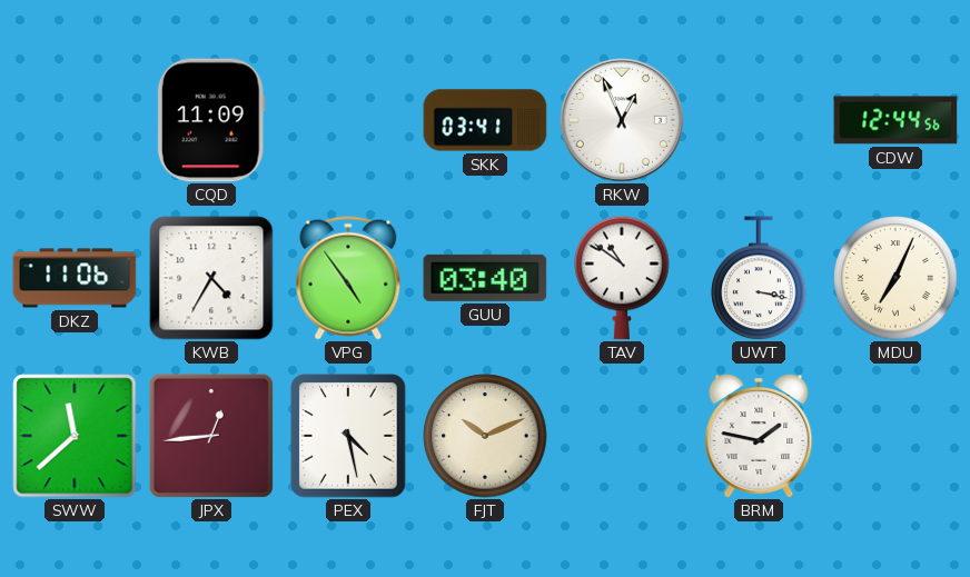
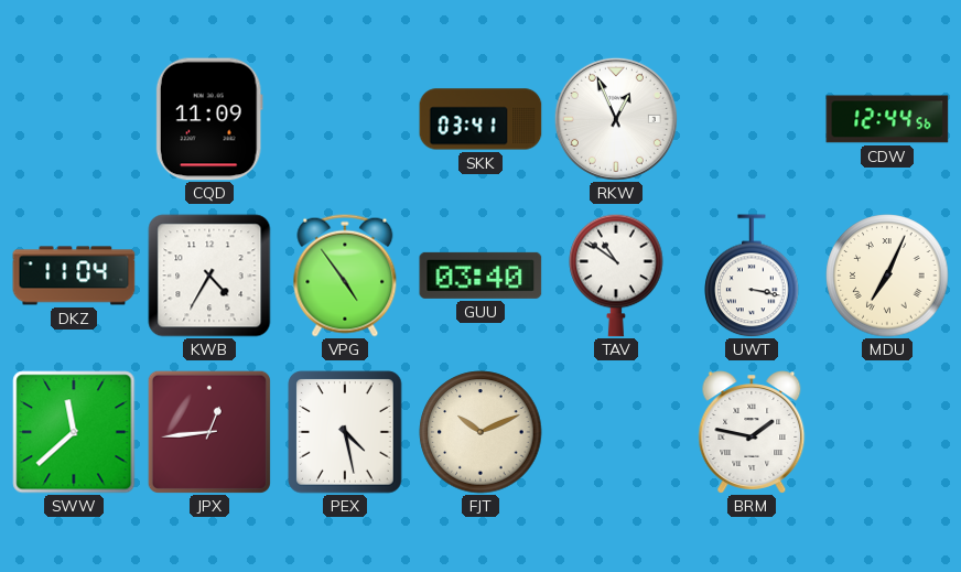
DKZ: 11:06 -> 11:04
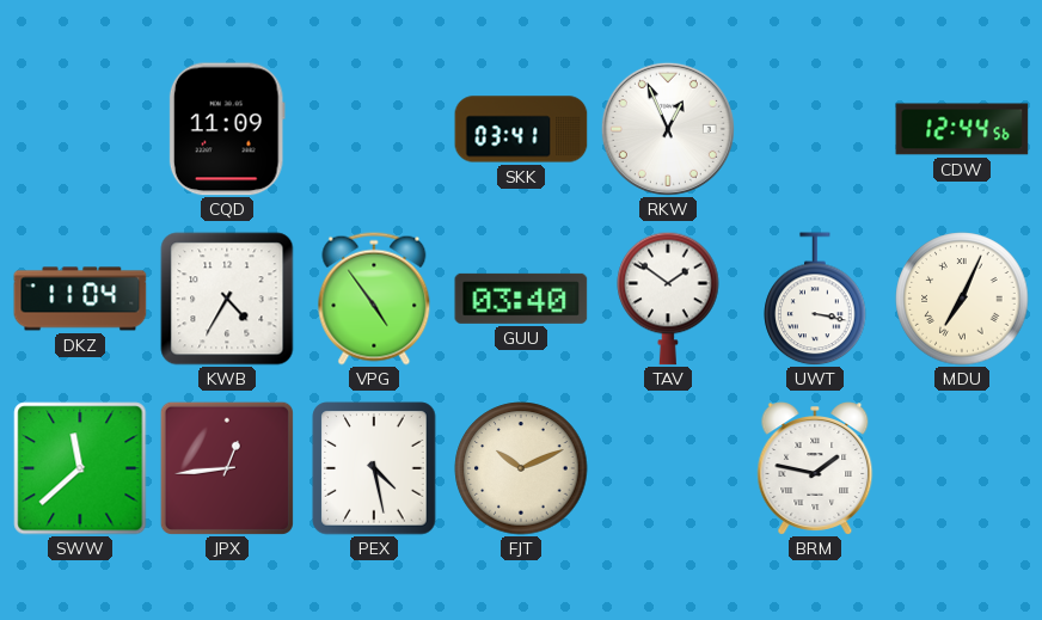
TAV: 10:51 -> 1:51
